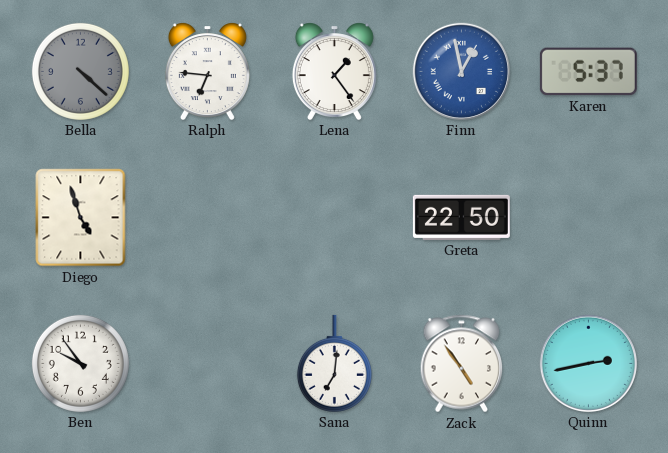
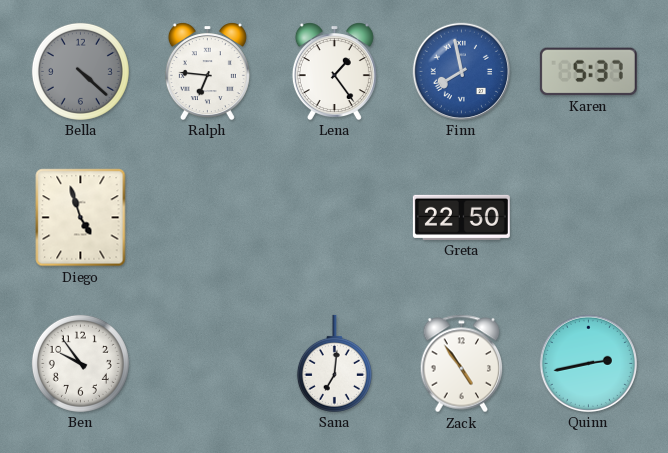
Finn: 12:58 -> 7:58
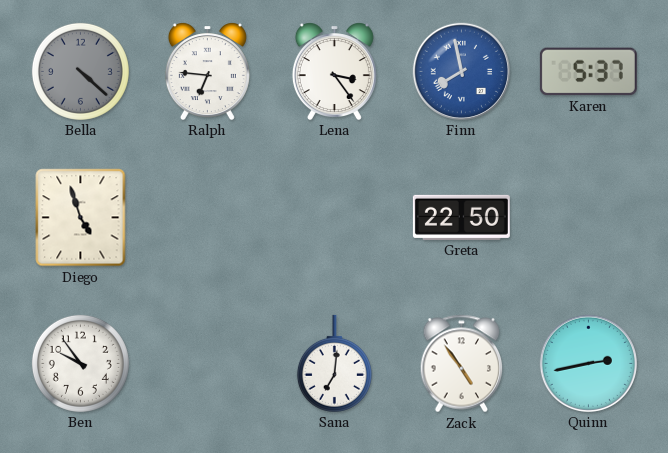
Lena: 1:24 -> 3:24
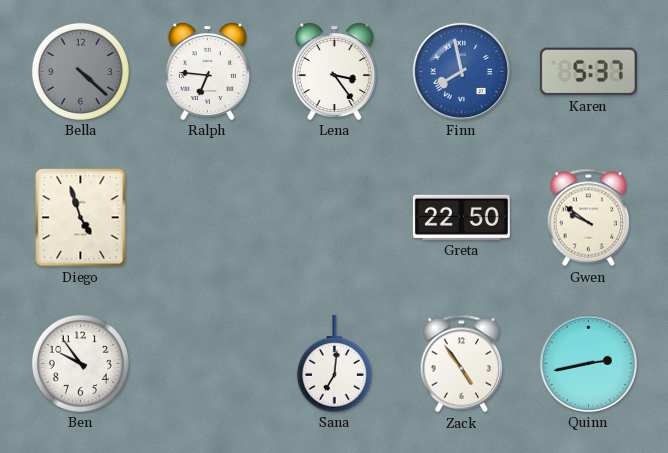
Gwen: none -> 9:51
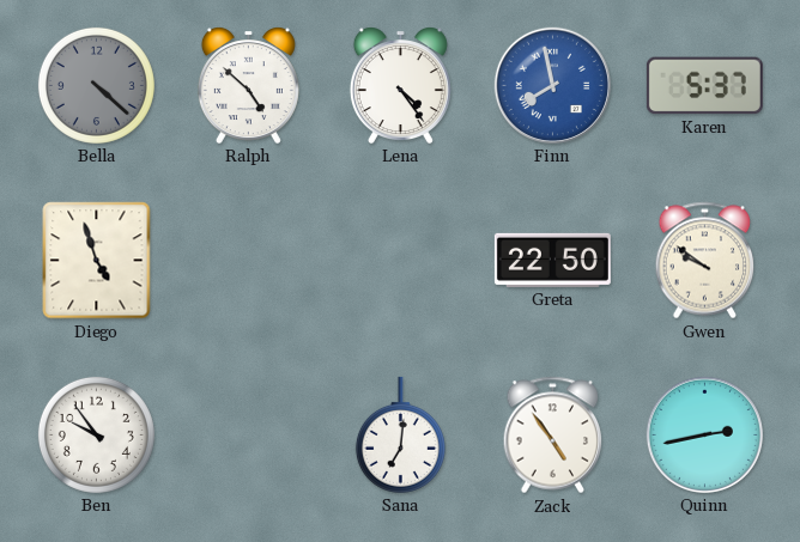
Ralph: 6:46 -> 4:52
Lena: 3:24 -> 4:24
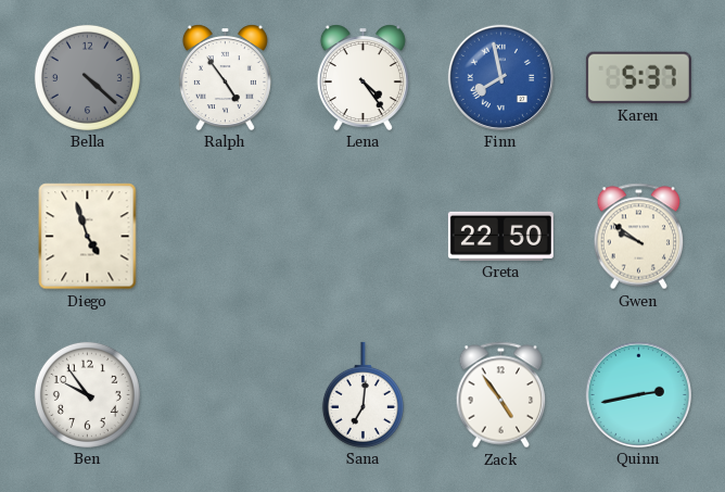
Ralph: 4:52 -> 4:54
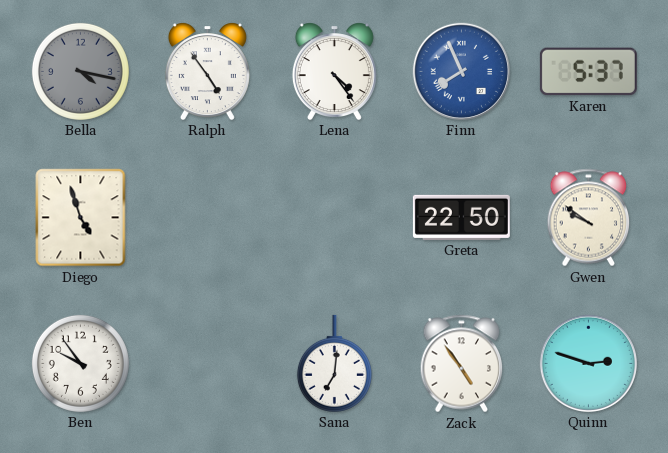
Bella: 4:22 -> 4:17
Finn: 7:58 -> 7:56
Quinn: 2:43 -> 2:48
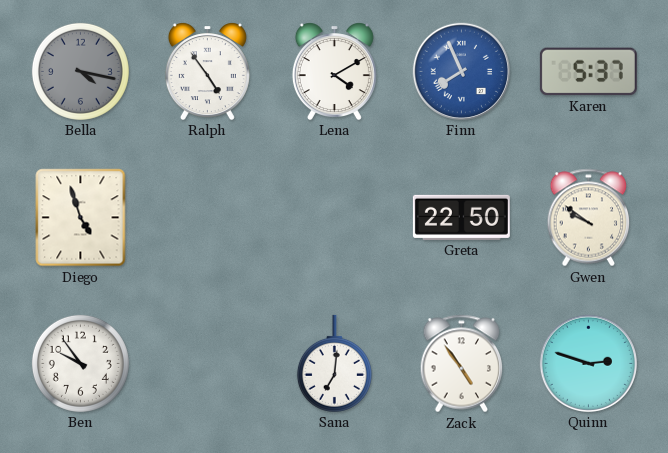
Lena: 4:24 -> 4:10
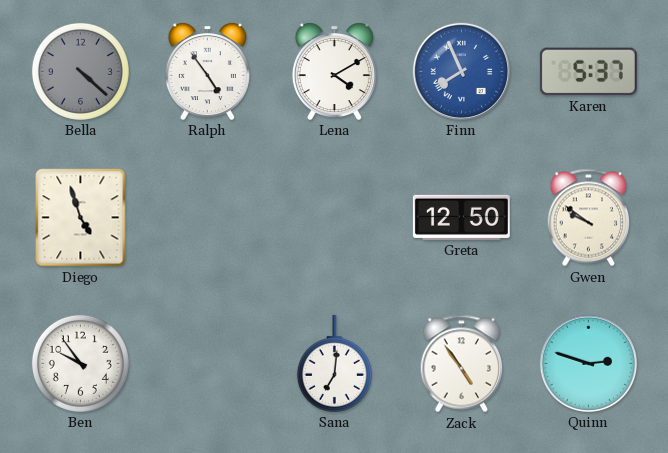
Bella: 4:17 -> 4:22
Greta: 22:50 -> 12:50
